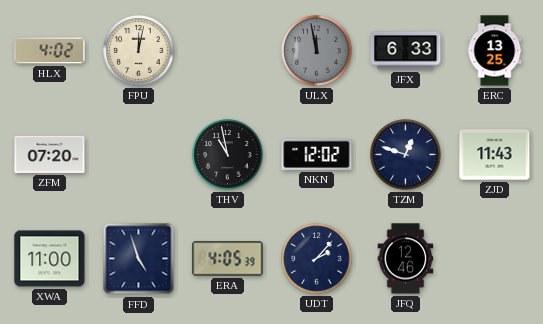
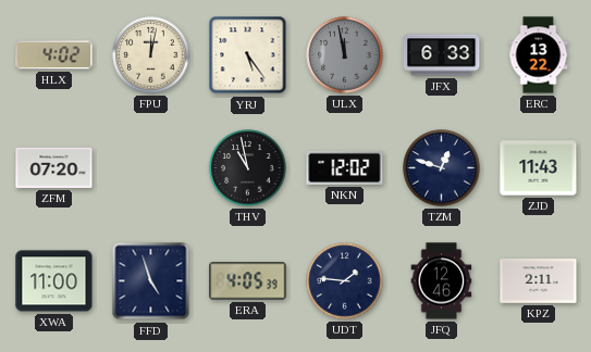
YRJ: none -> 5:24
ERC: 13:25 -> 13:22
UDT: 2:07 -> 1:46
KPZ: none -> 2:11
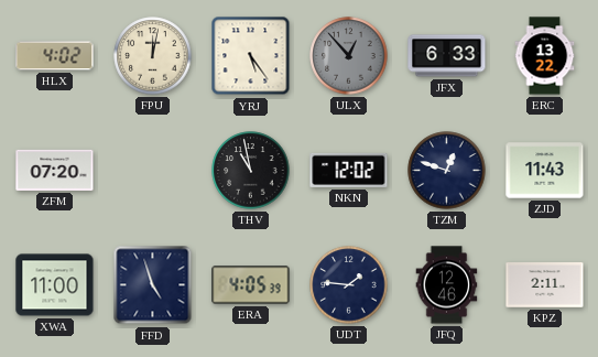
ULX: 11:58 -> 12:53
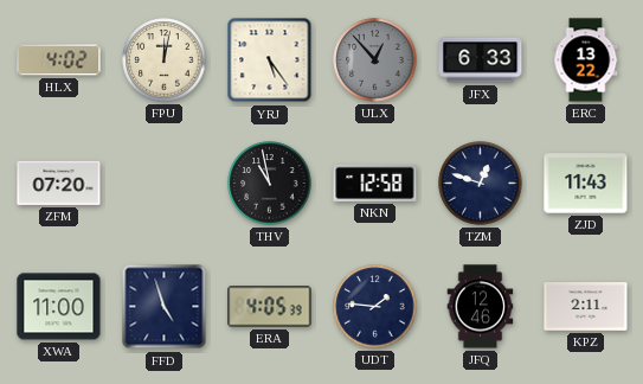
NKN: 12:02 -> 12:58
